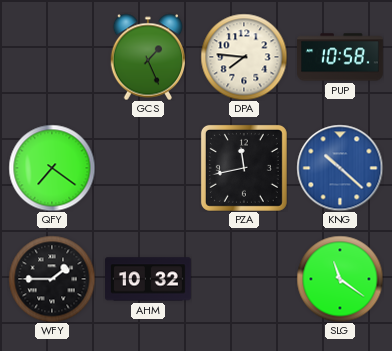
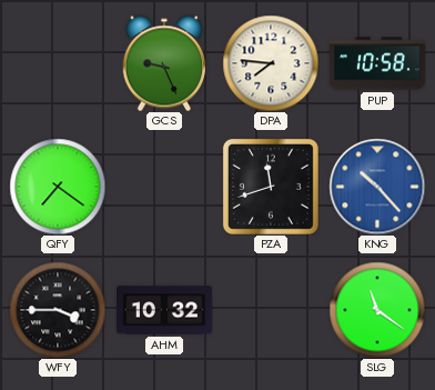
GCS: 1:26 -> 9:26
PZA: 11:43 -> 11:42
KNG: 10:22 -> 10:23
WFY: 1:45 -> 3:45
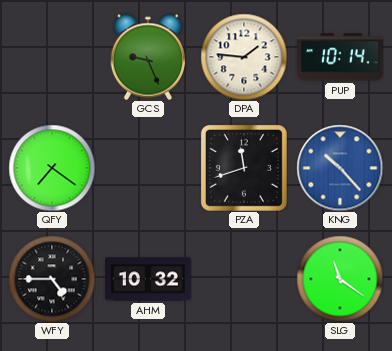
DPA: 7:46 -> 1:46
PUP: 10:58 -> 10:14
WFY: 3:45 -> 4:45
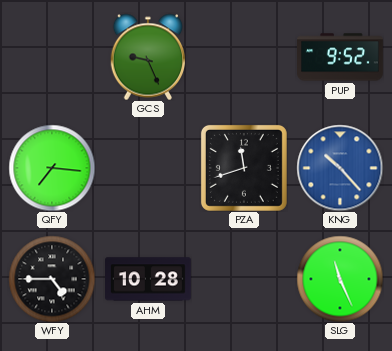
DPA: 1:46 -> none
PUP: 10:14 -> 9:52
QFY: 7:21 -> 7:16
AHM: 10:32 -> 10:28
SLG: 11:21 -> 11:26
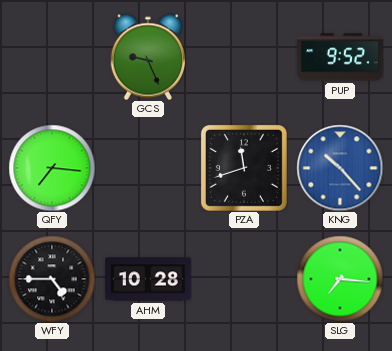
SLG: 11:26 -> 7:16
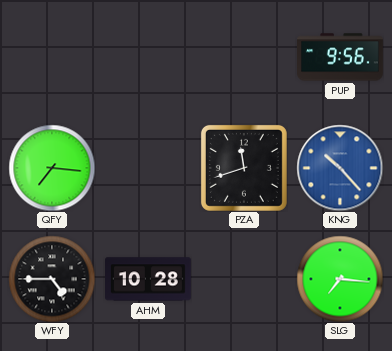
GCS: 9:26 -> none
PUP: 9:52 -> 9:56
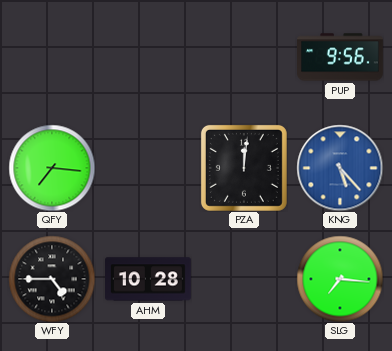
PZA: 11:42 -> 12:01
KNG: 10:23 -> 5:23
